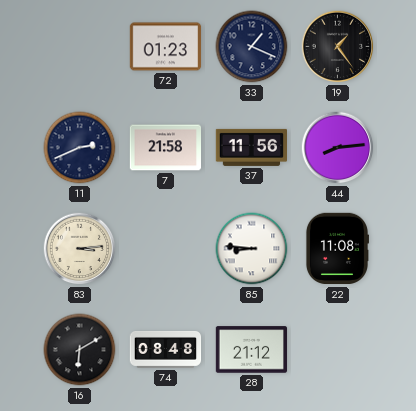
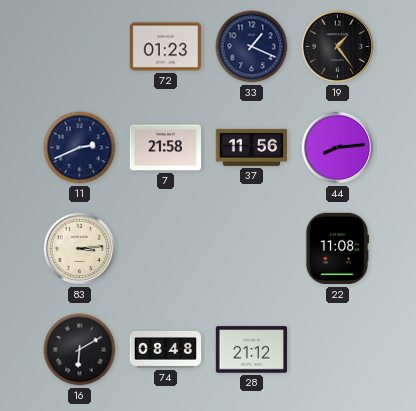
85: 8:46 -> none
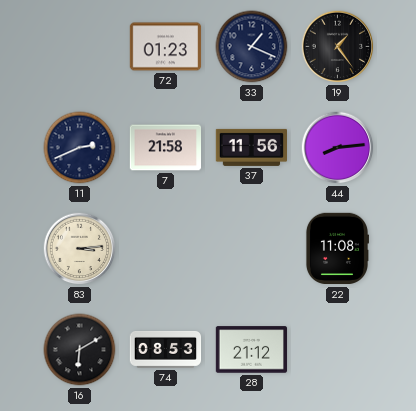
74: 08:48 -> 08:53
